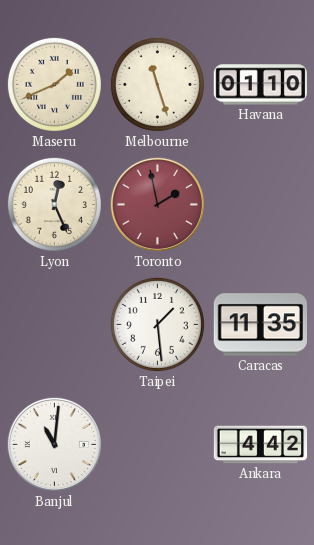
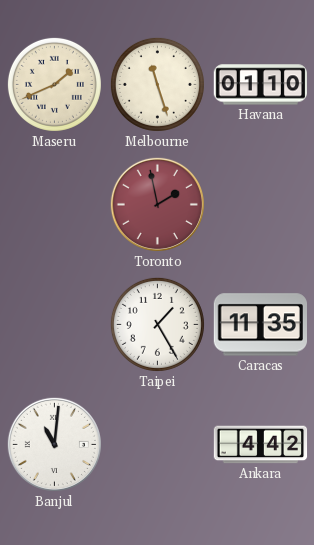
Lyon: 12:26 -> none
Taipei: 1:29 -> 1:25
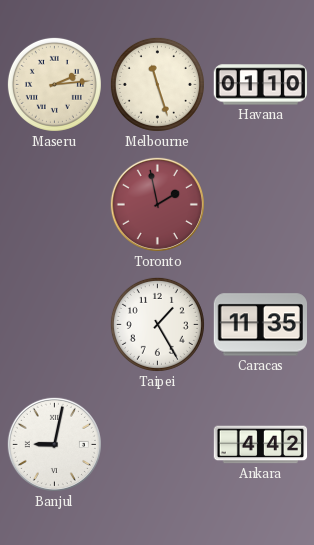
Maseru: 1:41 -> 2:14
Banjul: 11:01 -> 9:02
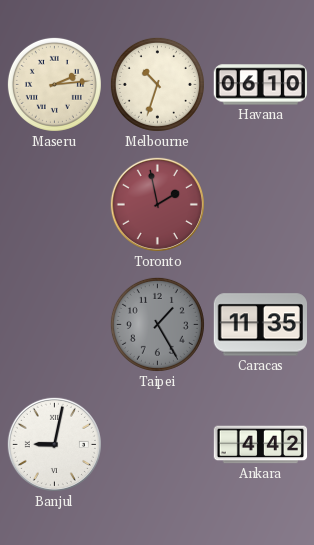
Melbourne: 11:27 -> 10:33
Havana: 01:10 -> 06:10
Taipei dial: white -> grey
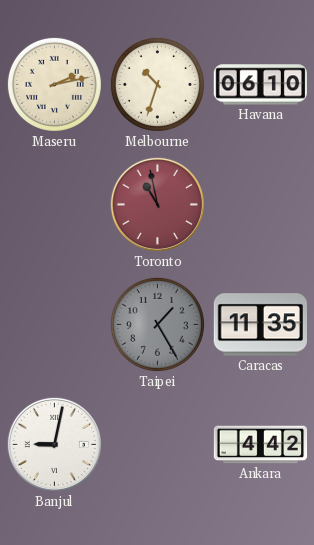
Maseru: 2:14 -> 2:13
Toronto: 1:58 -> 10:58
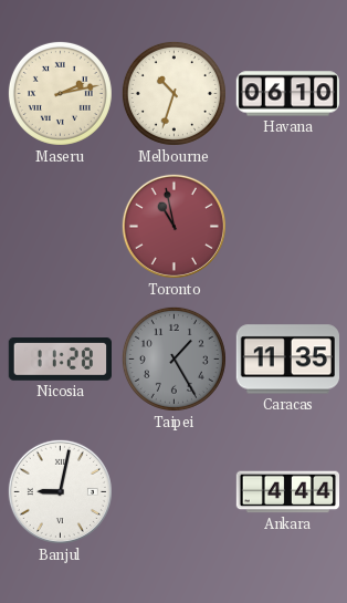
Nicosia: none -> 11:28
Ankara: 4:42 -> 4:44
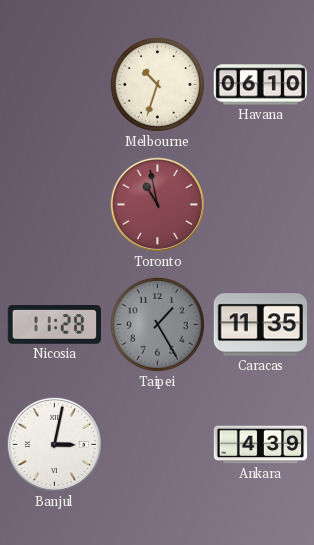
Maseru: 2:13 -> none
Banjul: 9:02 -> 3:02
Ankara: 4:44 -> 4:39
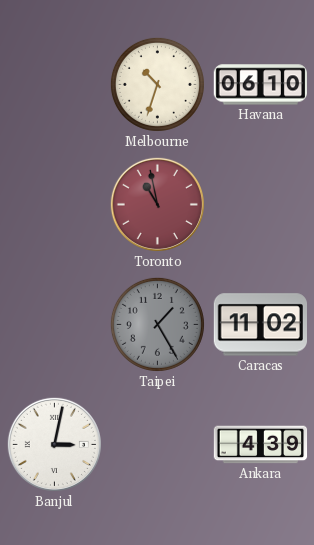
Nicosia: 11:28 -> none
Caracas: 11:35 -> 11:02
